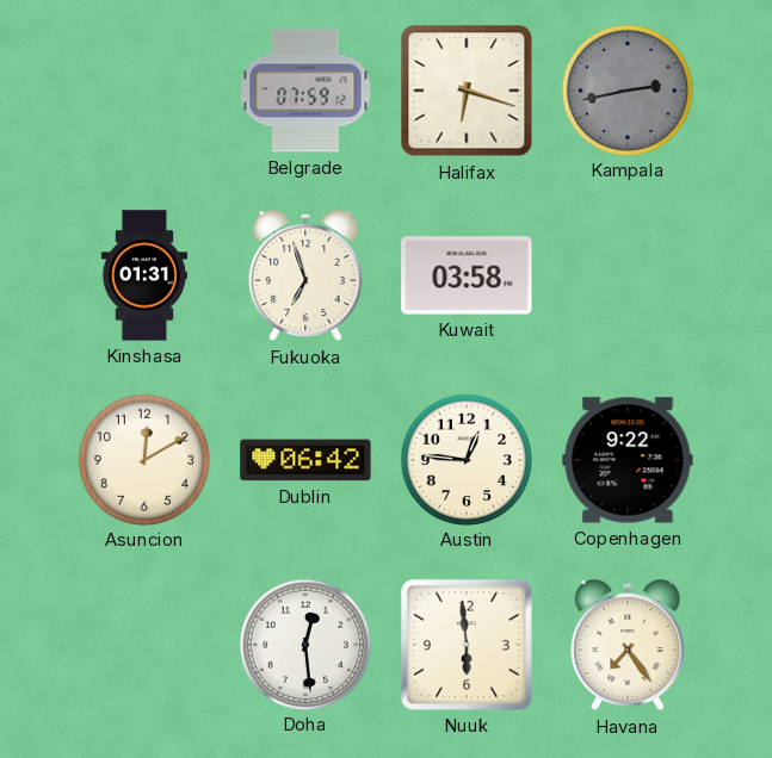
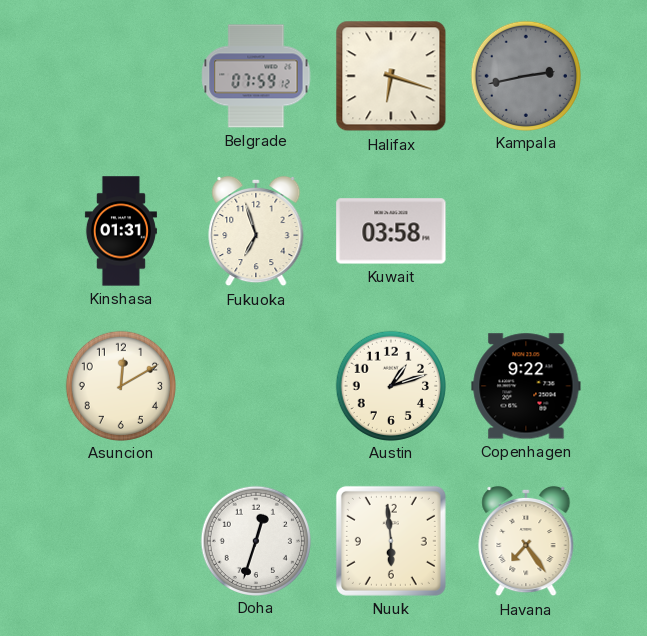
Dublin: 06:42 -> none
Austin: 12:46 -> 1:12
Doha: 12:29 -> 12:33
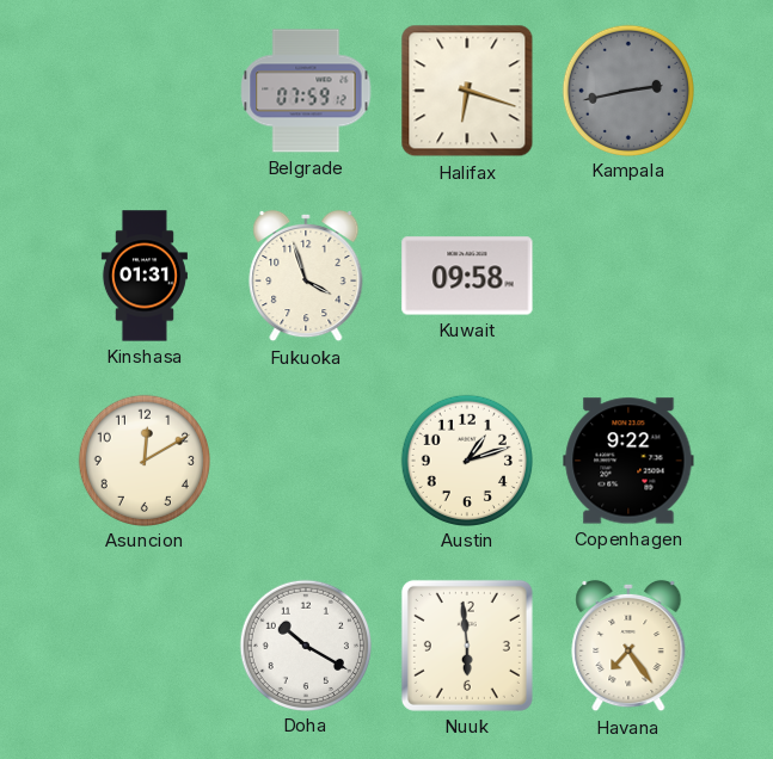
Fukuoka: 6:57 -> 3:57
Kuwait: 03:58 -> 09:58
Doha: 12:33 -> 10:20
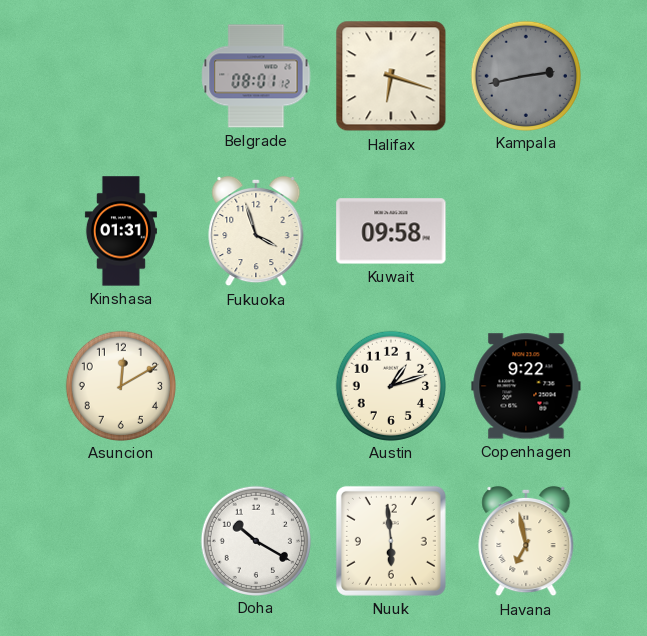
Belgrade: 07:59 -> 08:01
Havana: 7:24 -> 6:58
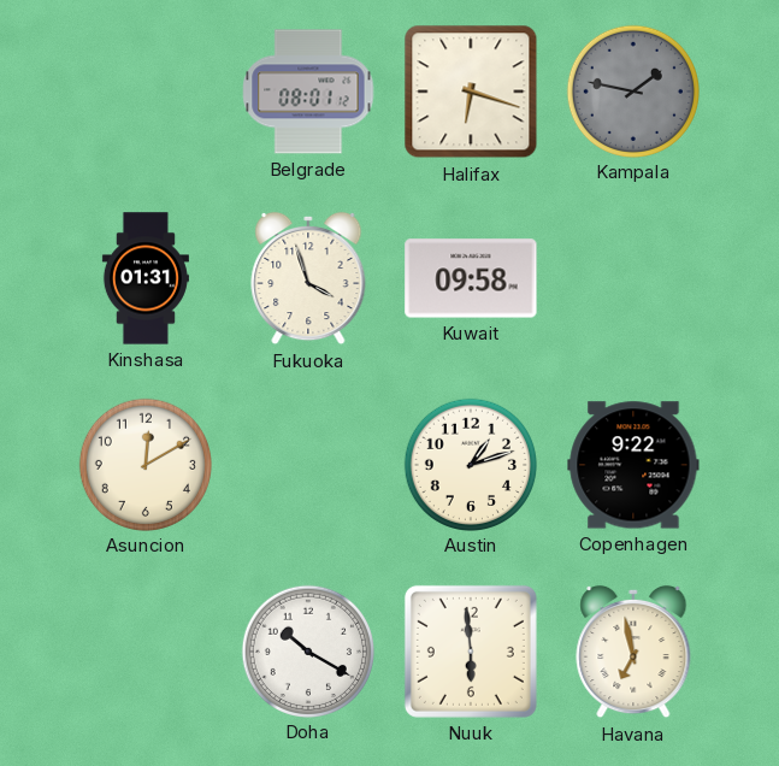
Kampala: 2:43 -> 1:47
